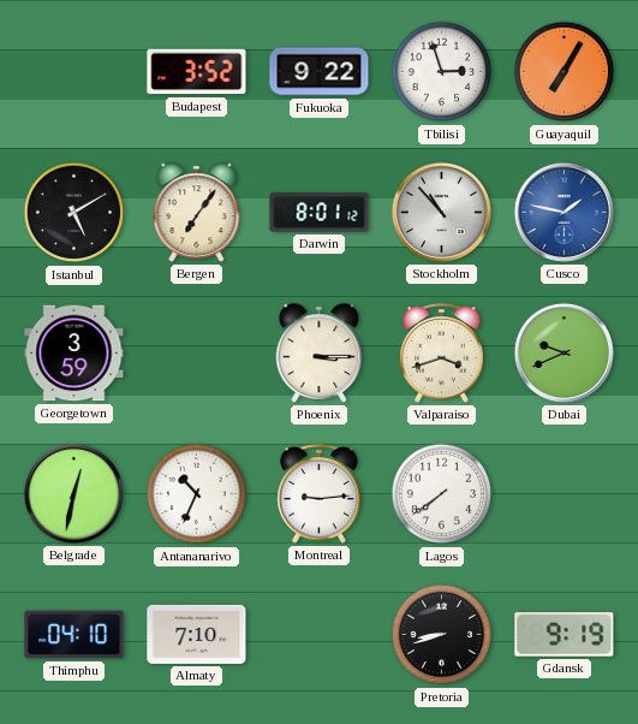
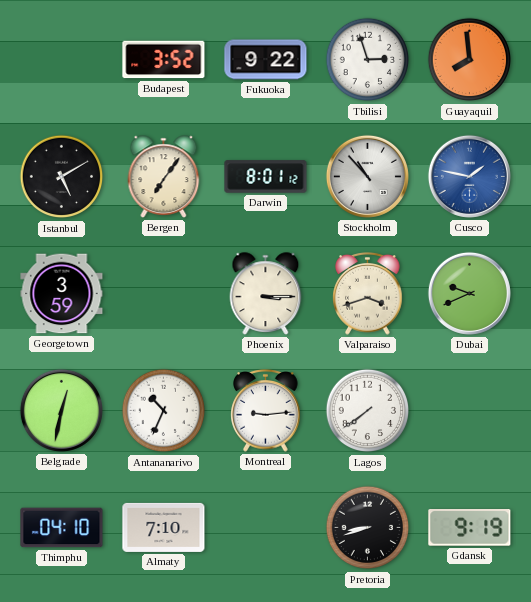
Guayaquil: 7:05 -> 7:59
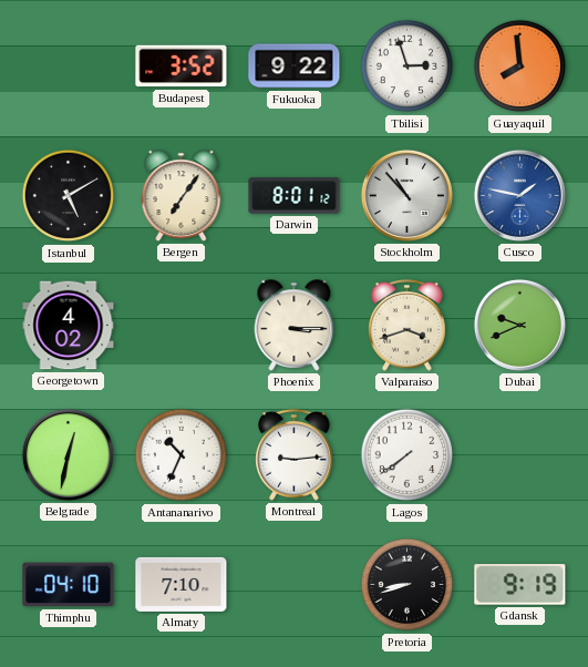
Georgetown: 3:59 -> 4:02
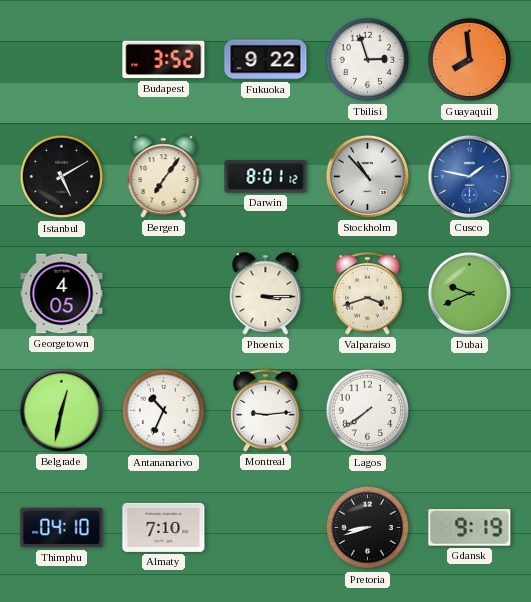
Georgetown: 4:02 -> 4:05
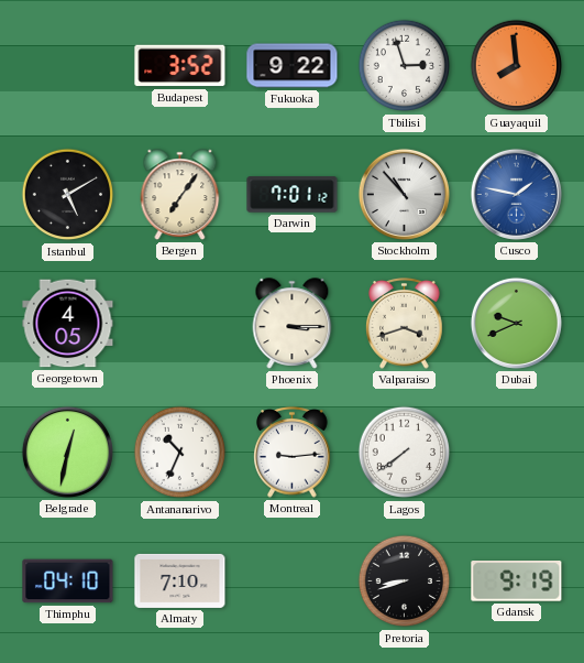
Darwin: 8:01 -> 7:01
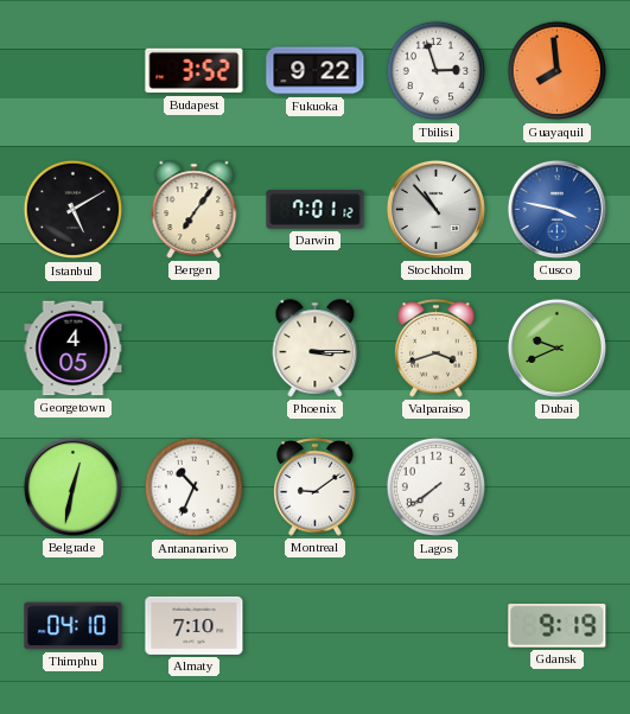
Cusco: 1:47 -> 3:47
Montreal: 9:14 -> 9:09
Pretoria: 8:42 -> none
